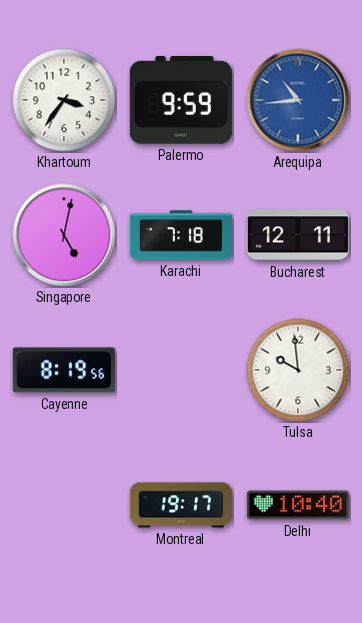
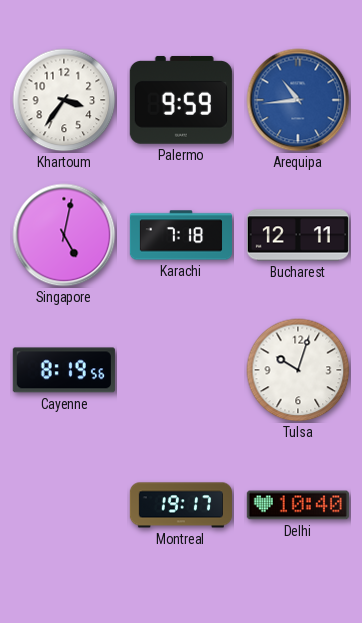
Tulsa: 9:59 -> 10:03
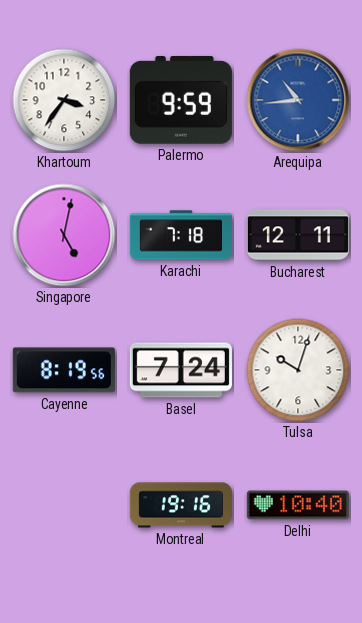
Basel: none -> 7:24
Montreal: 19:17 -> 19:16
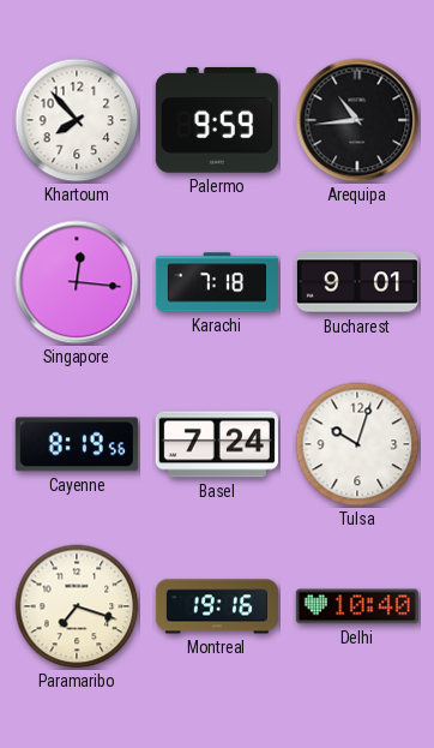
Khartoum: 3:36 -> 7:53
Arequipa dial: blue -> black
Singapore: 5:02 -> 12:16
Bucharest: 12:11 -> 9:01
Paramaribo: none -> 7:18
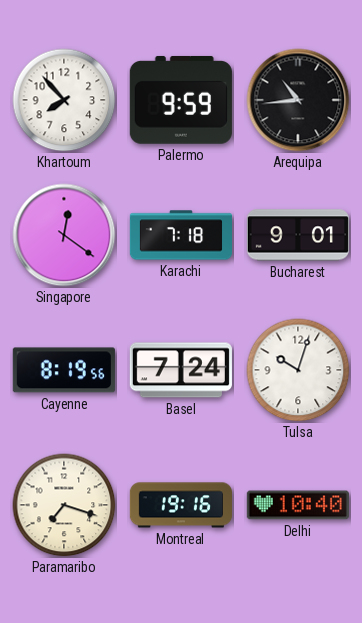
Singapore: 12:16 -> 12:21
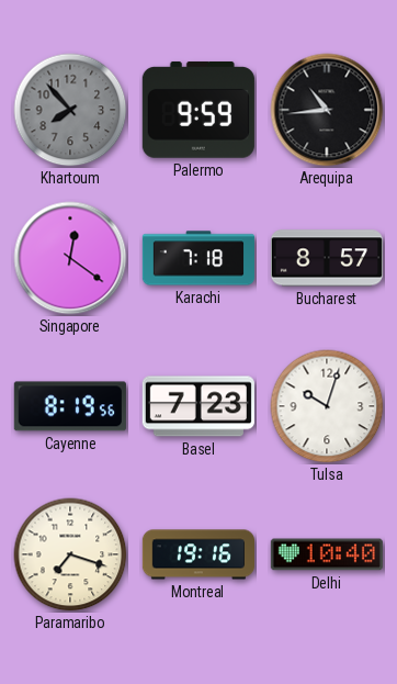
Khartoum dial: white -> grey
Bucharest: 9:01 -> 8:57
Basel: 7:24 -> 7:23
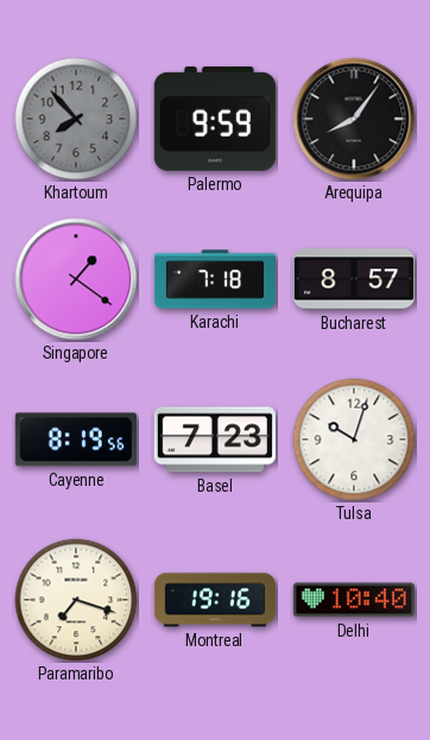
Arequipa: 10:44 -> 8:06
Singapore: 12:21 -> 1:21
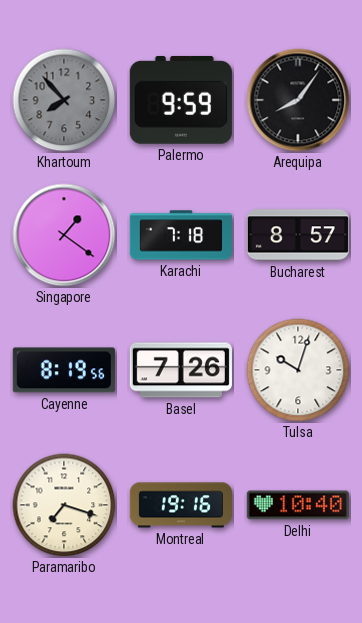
Basel: 7:23 -> 7:26
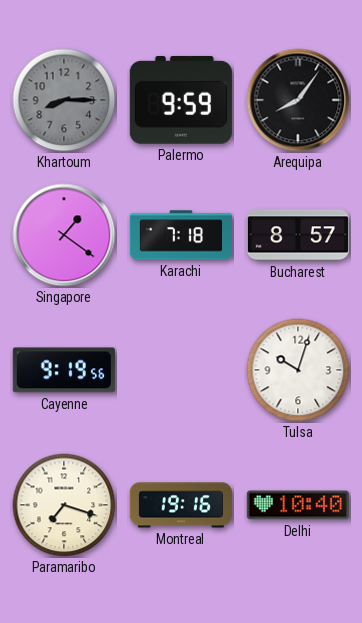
Khartoum: 7:53 -> 8:15
Cayenne: 8:19 -> 9:19
Basel: 7:26 -> none
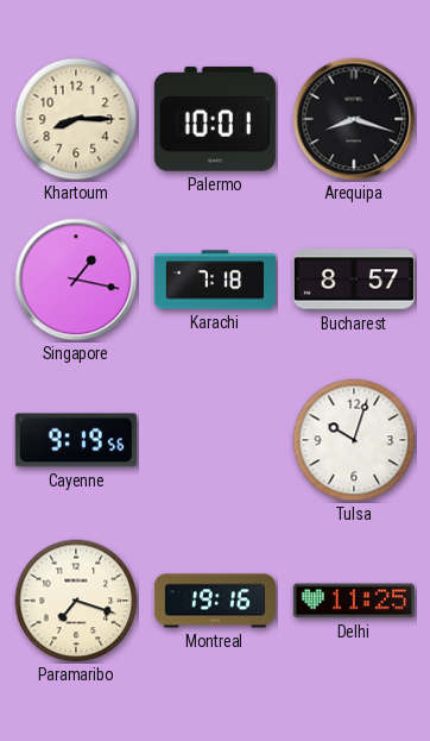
Khartoum dial: grey -> cream
Palermo: 9:59 -> 10:01
Arequipa: 8:06 -> 8:18
Singapore: 1:21 -> 1:17
Delhi: 10:40 -> 11:25
